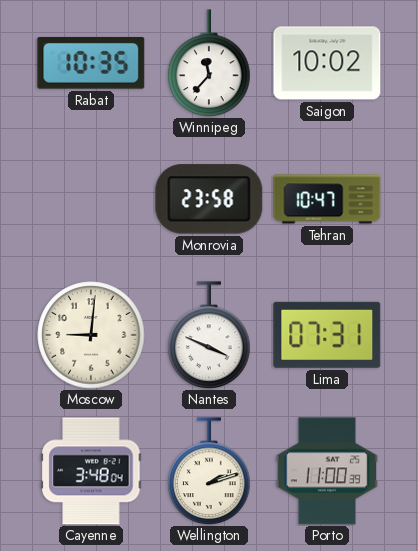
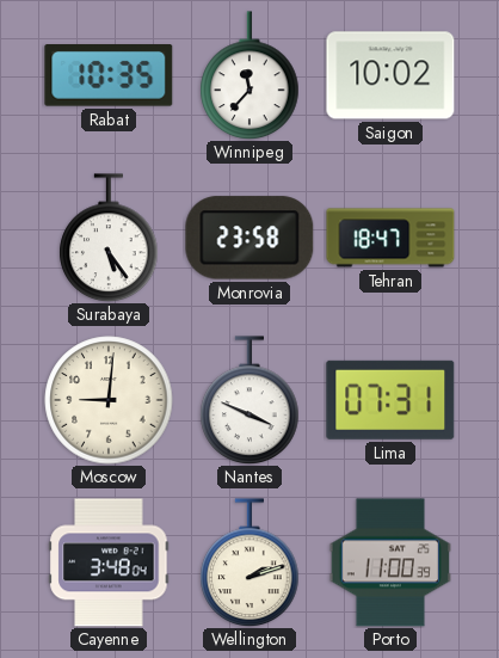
Surabaya: none -> 5:24
Tehran: 10:47 -> 18:47
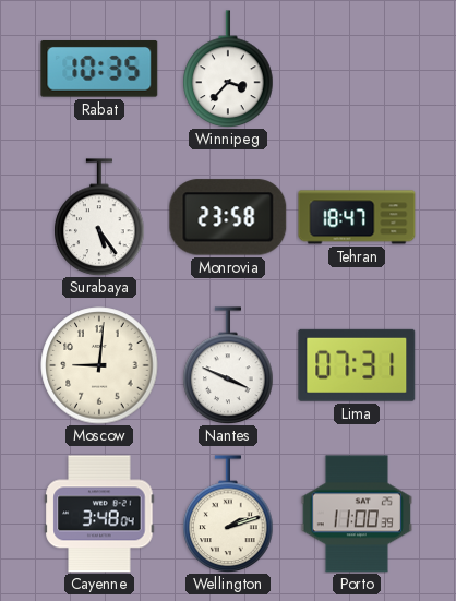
Winnipeg: 11:37 -> 3:37
Saigon: 10:02 -> none
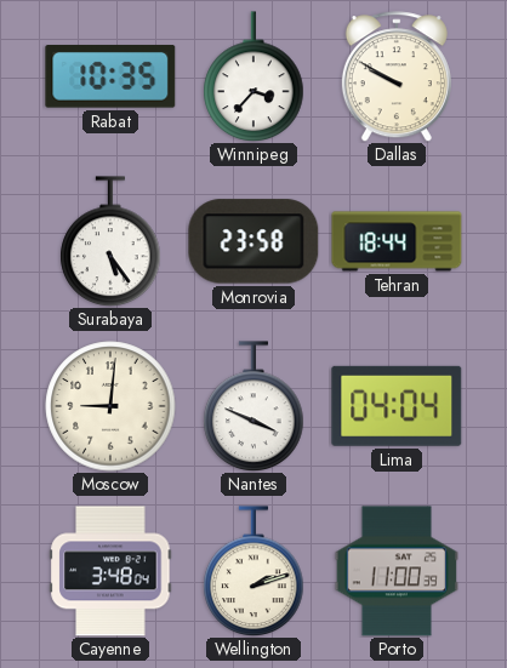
Dallas: none -> 9:50
Tehran: 18:47 -> 18:44
Lima: 07:31 -> 04:04
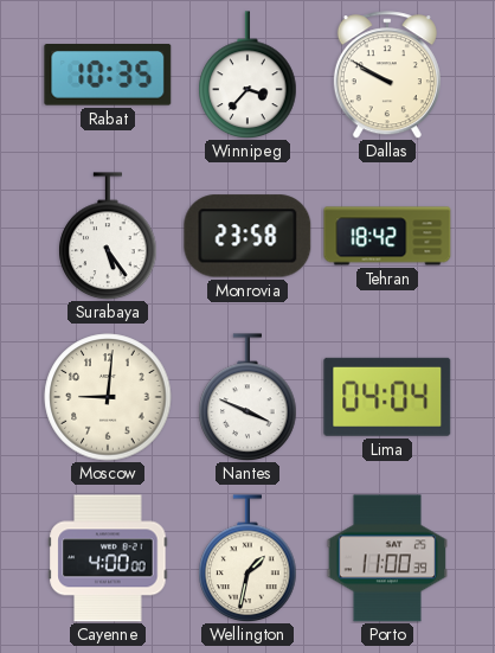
Tehran: 18:44 -> 18:42
Cayenne: 3:48 -> 4:00
Wellington: 2:12 -> 1:32
